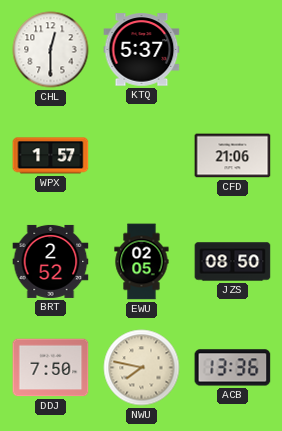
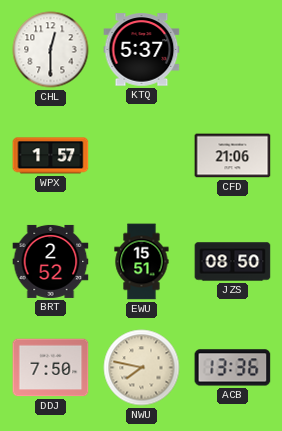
EWU: 02:05 -> 15:51
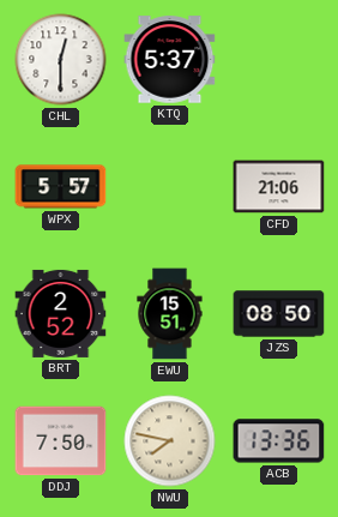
WPX: 1:57 -> 5:57
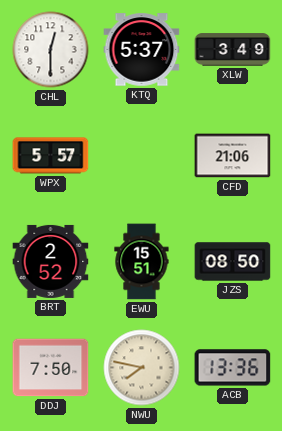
XLW: none -> 3:49
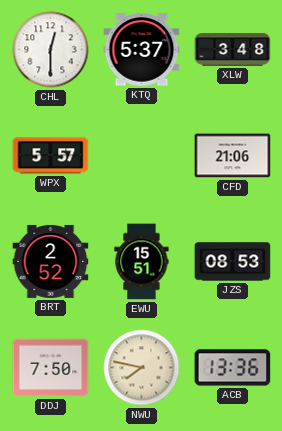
XLW: 3:49 -> 3:48
JZS: 08:50 -> 08:53
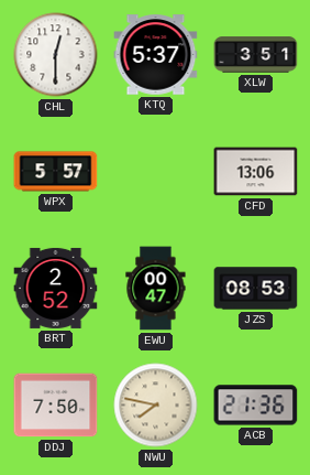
XLW: 3:48 -> 3:51
CFD: 21:06 -> 13:06
EWU: 15:51 -> 00:47
ACB: 13:36 -> 21:36
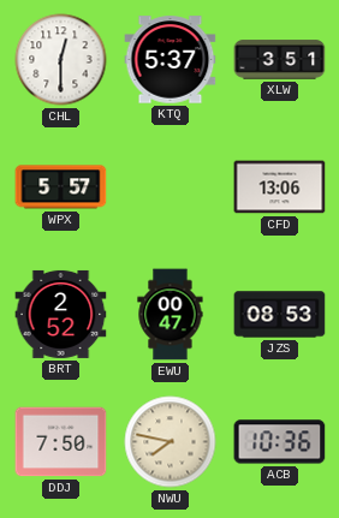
ACB: 21:36 -> 10:36
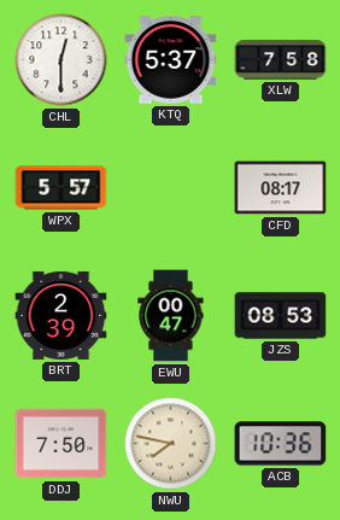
XLW: 3:51 -> 7:58
CFD: 13:06 -> 08:17
BRT: 2:52 -> 2:39
